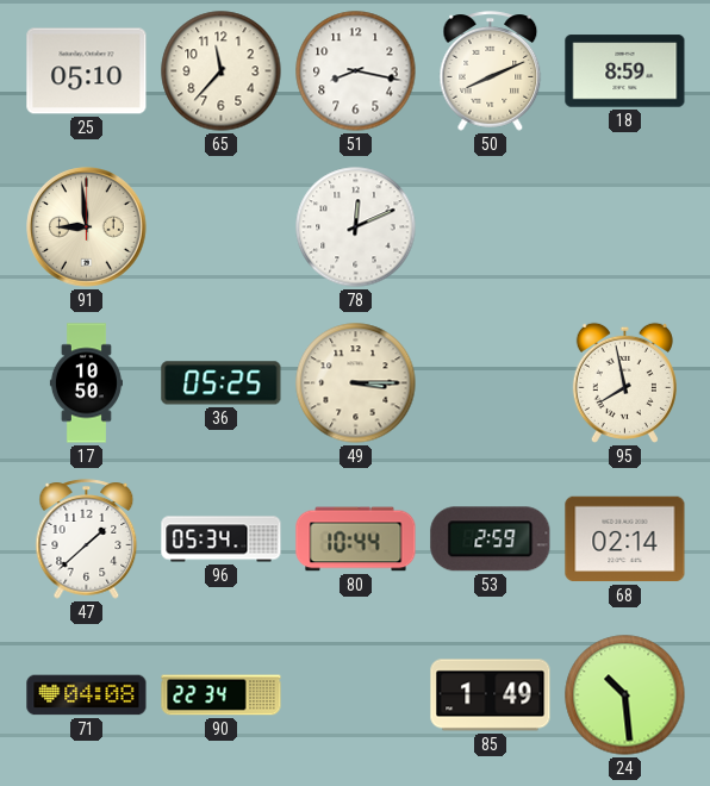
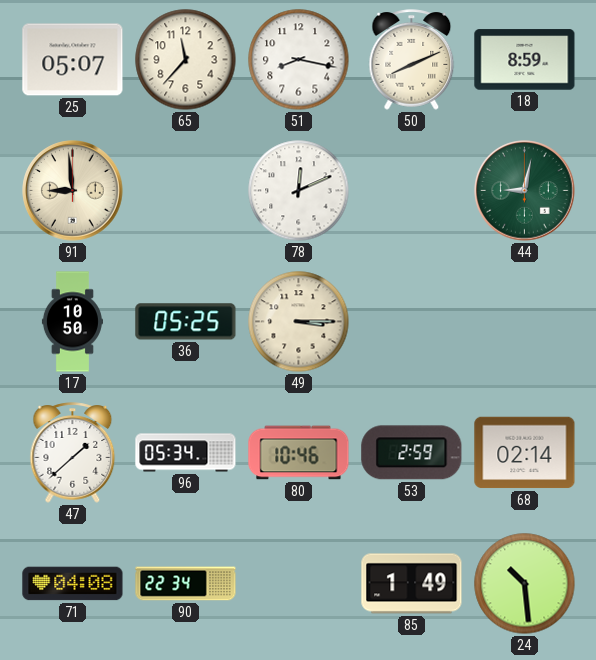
25: 05:10 -> 05:07
44: none -> 9:02
95: 7:58 -> none
80: 10:44 -> 10:46
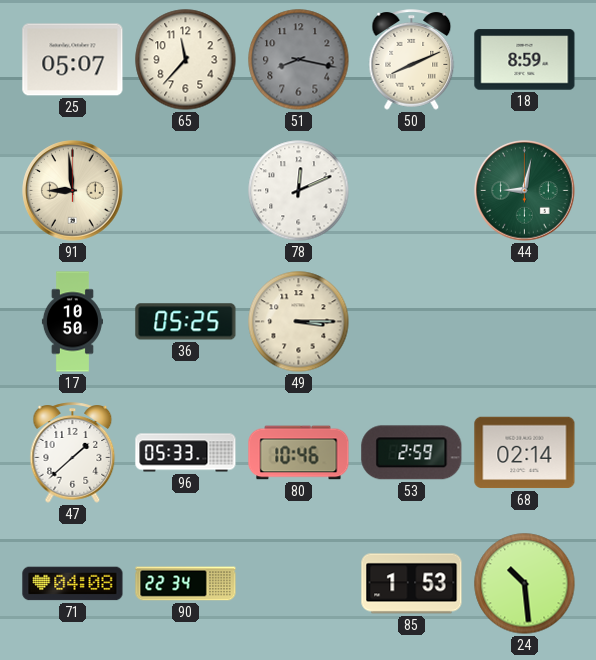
51 dial: white -> grey
96: 05:34 -> 05:33
85: 1:49 -> 1:53
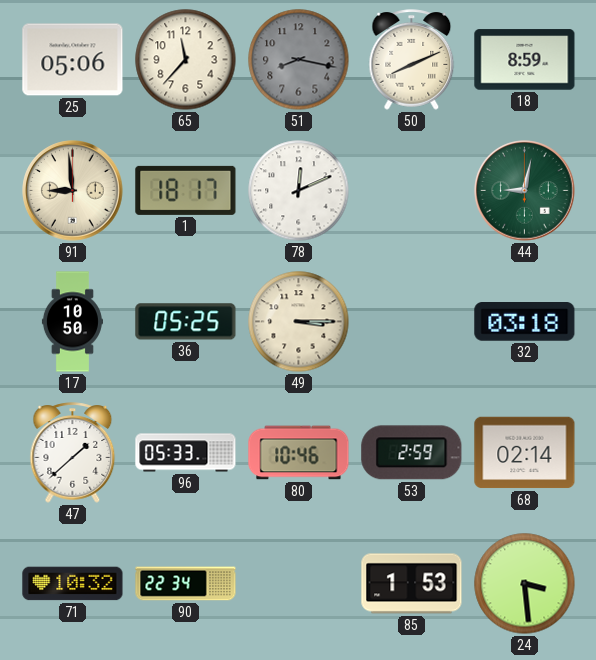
25: 05:07 -> 05:06
1: none -> 18:17
32: none -> 03:18
71: 04:08 -> 10:32
24: 10:29 -> 3:29
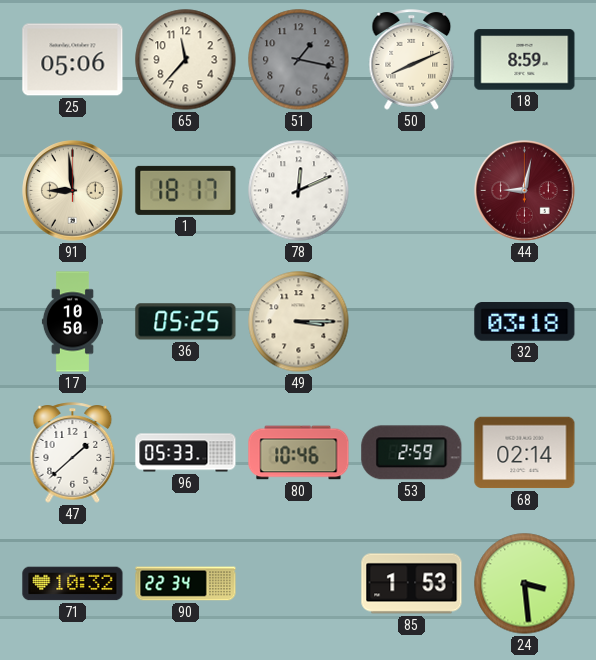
51: 8:17 -> 1:17
44 dial: green -> burgundy
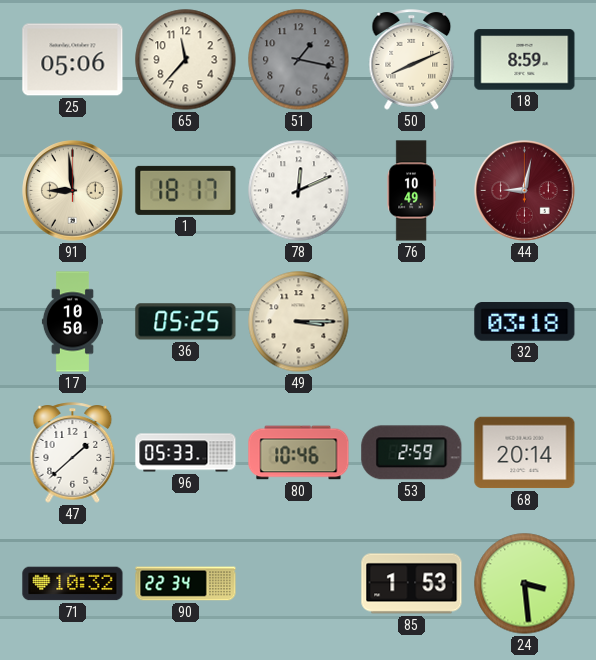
76: none -> 10:49
68: 02:14 -> 20:14
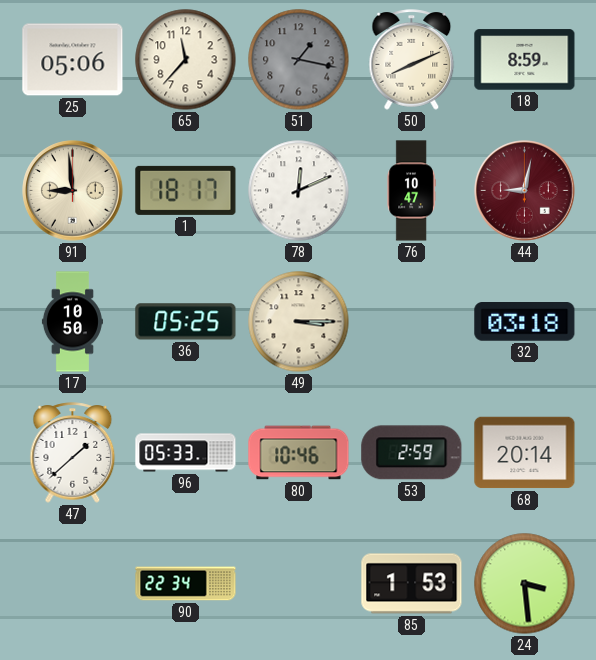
76: 10:49 -> 10:47
71: 10:32 -> none
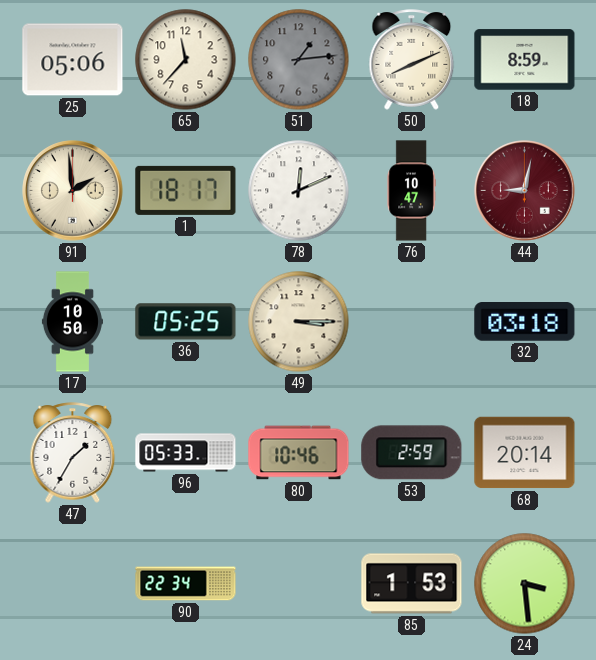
51: 1:17 -> 1:14
91: 8:59 -> 1:59
47: 1:38 -> 1:35
